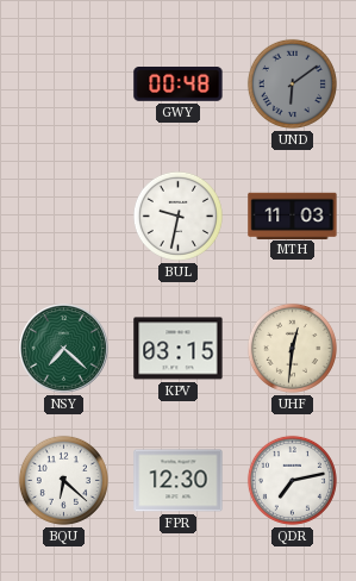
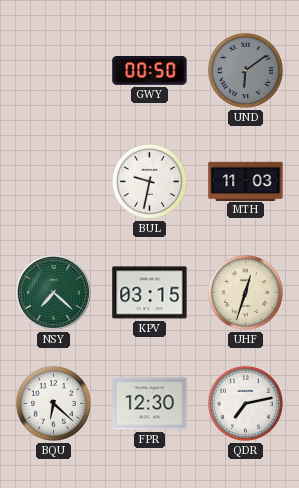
GWY: 00:48 -> 00:50
UHF: 12:31 -> 12:33
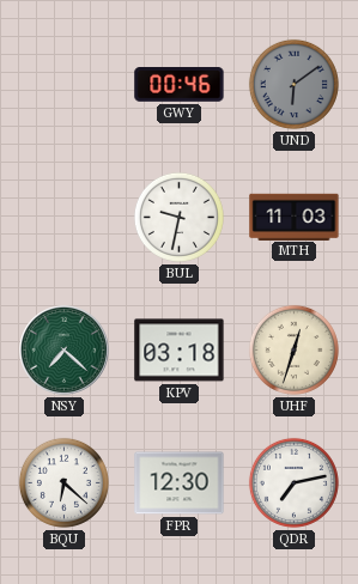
GWY: 00:50 -> 00:46
KPV: 03:15 -> 03:18
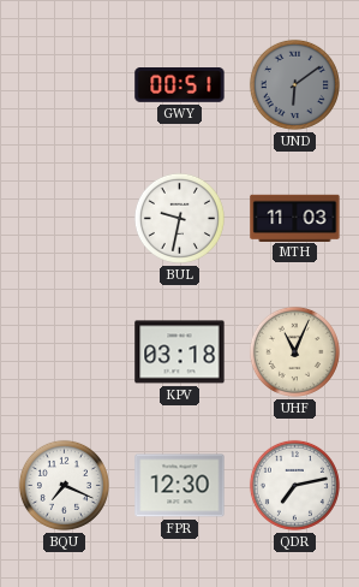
GWY: 00:46 -> 00:51
NSY: 7:22 -> none
UHF: 12:33 -> 11:04
BQU: 6:22 -> 7:19
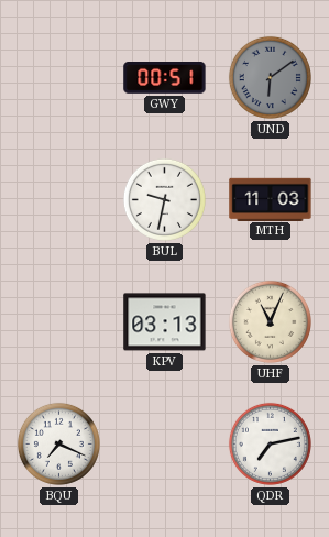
KPV: 03:18 -> 03:13
FPR: 12:30 -> none
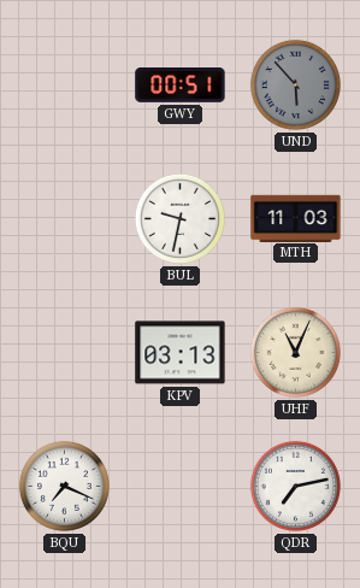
UND: 6:09 -> 5:53
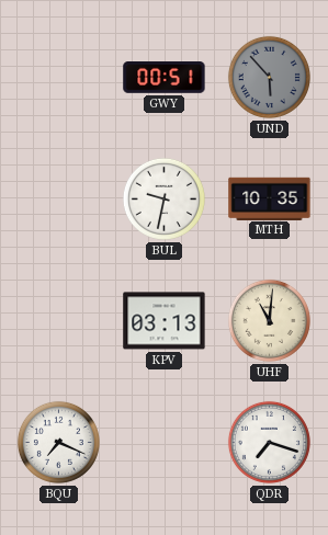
MTH: 11:03 -> 10:35
UHF: 11:04 -> 11:01
QDR: 7:13 -> 7:18
